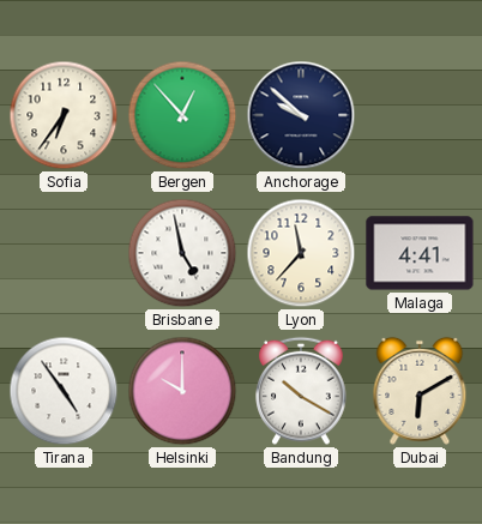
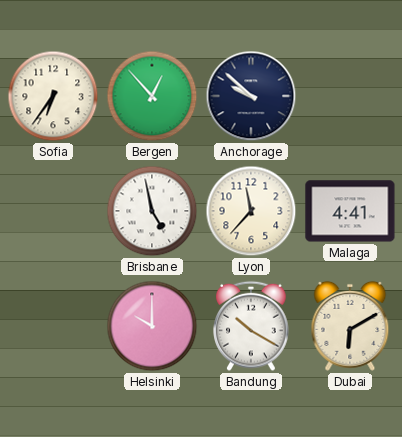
Tirana: 4:54 -> none
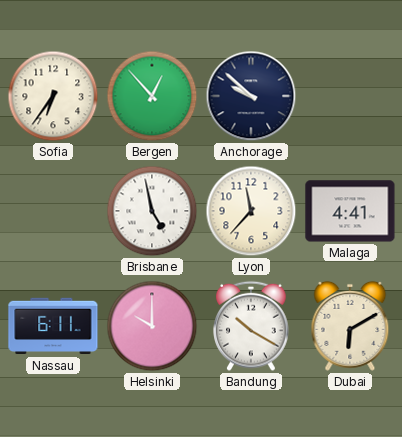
Nassau: none -> 6:11
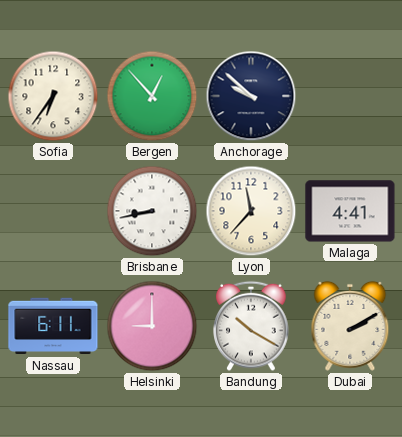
Brisbane: 4:58 -> 8:43
Helsinki: 10:00 -> 9:00
Dubai: 6:10 -> 2:10
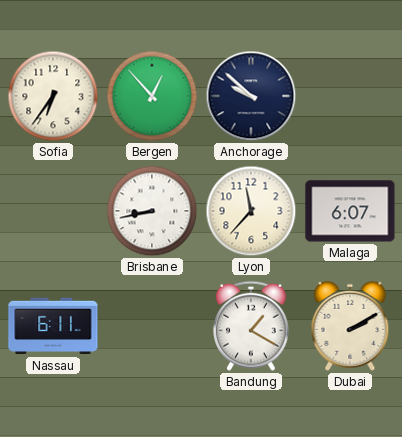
Malaga: 4:41 -> 6:07
Helsinki: 9:00 -> none
Bandung: 10:20 -> 1:20
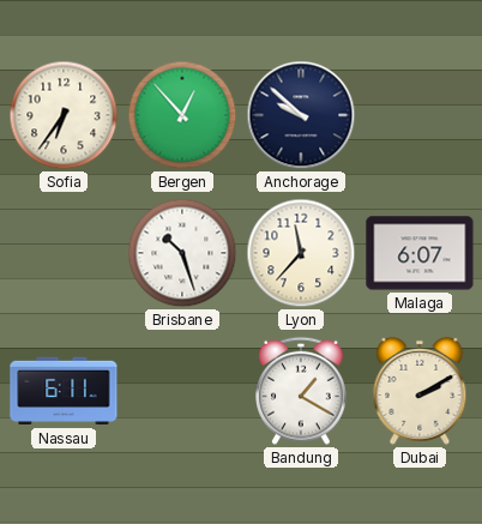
Brisbane: 8:43 -> 10:27
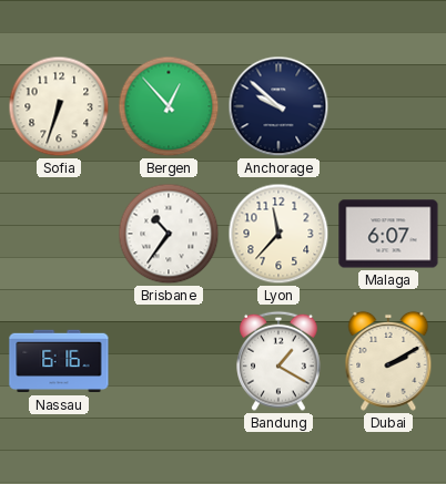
Sofia: 6:36 -> 6:33
Brisbane: 10:27 -> 10:36
Nassau: 6:11 -> 6:16
